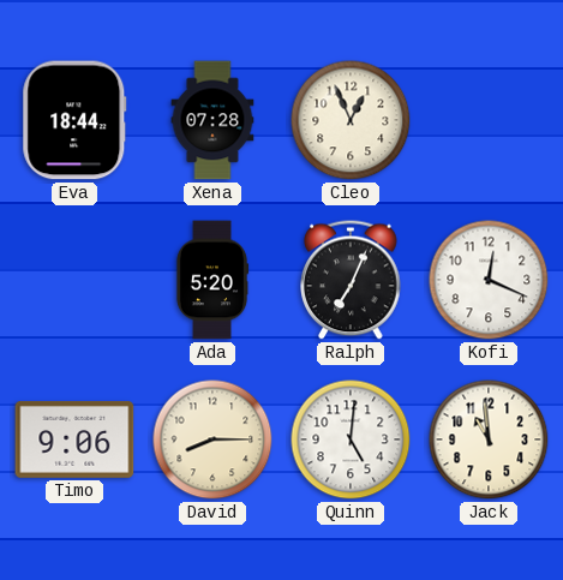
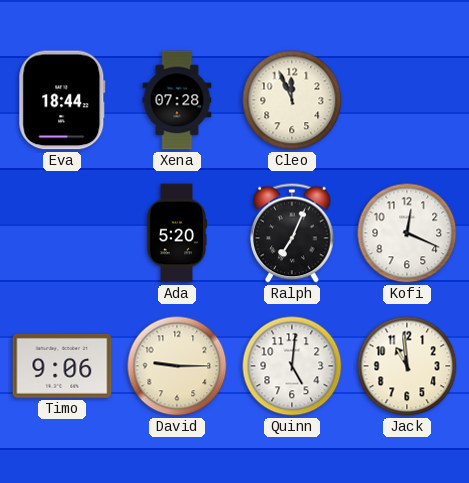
Cleo: 12:56 -> 11:56
David: 8:15 -> 9:15
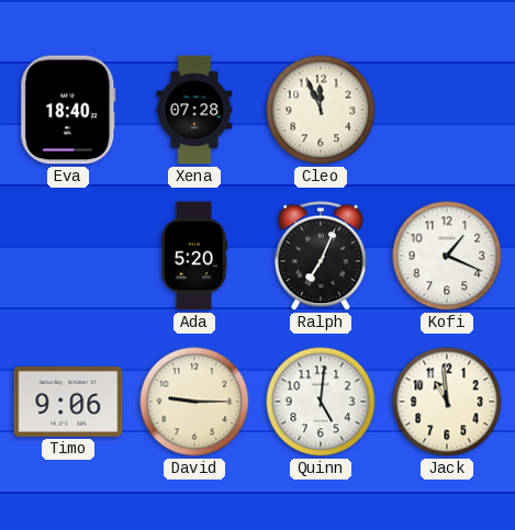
Eva: 18:44 -> 18:40
Kofi: 12:19 -> 1:19
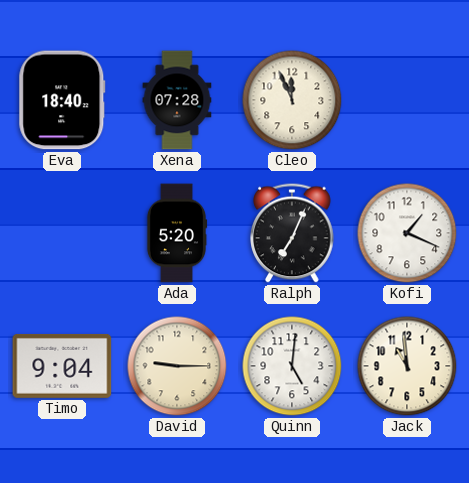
Timo: 9:06 -> 9:04
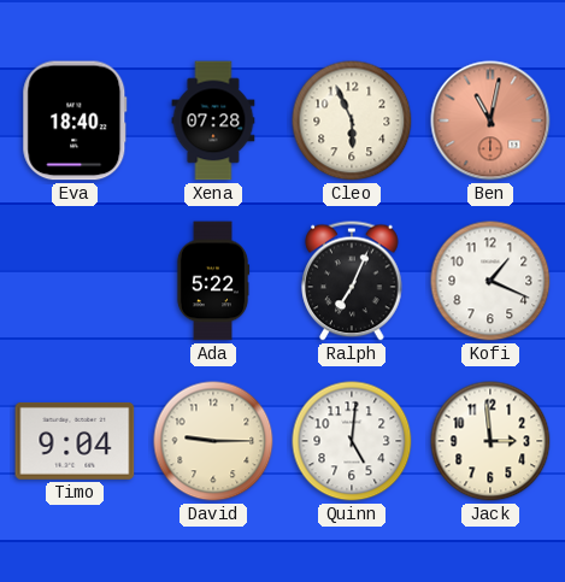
Cleo: 11:56 -> 5:56
Ben: none -> 11:02
Ada: 5:20 -> 5:22
Jack: 10:59 -> 2:59
